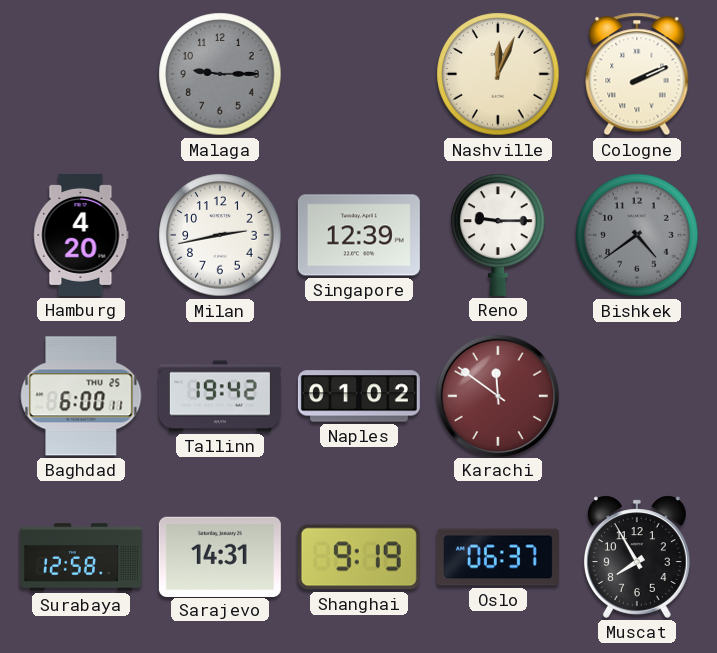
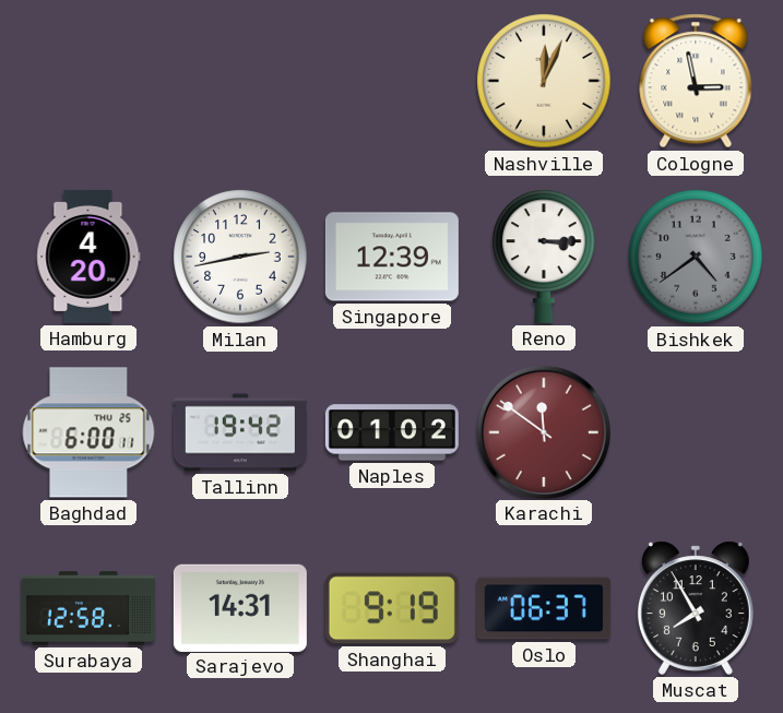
Malaga: 9:15 -> none
Cologne: 2:11 -> 2:58
Reno: 9:15 -> 3:15
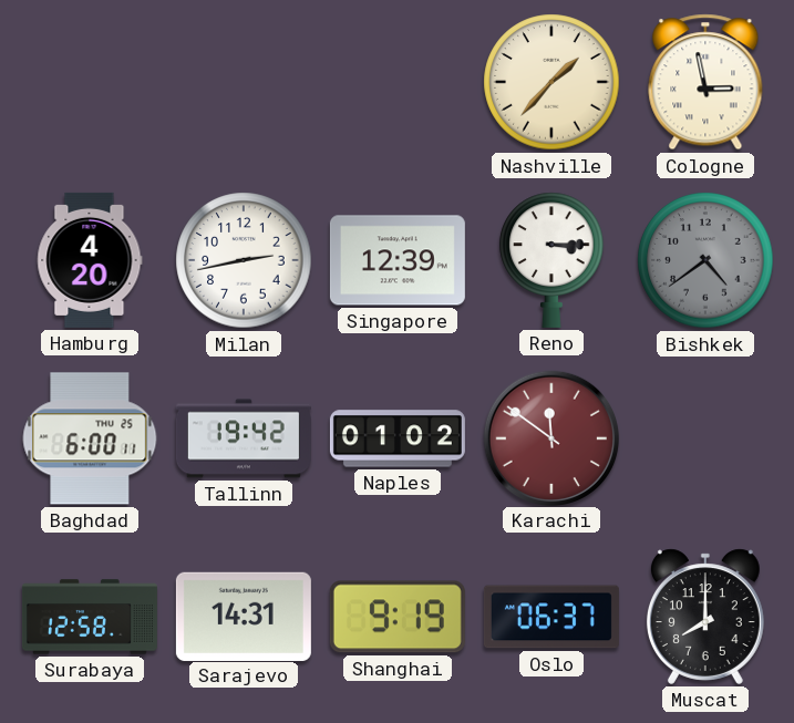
Nashville: 12:04 -> 1:37
Muscat: 7:55 -> 8:00
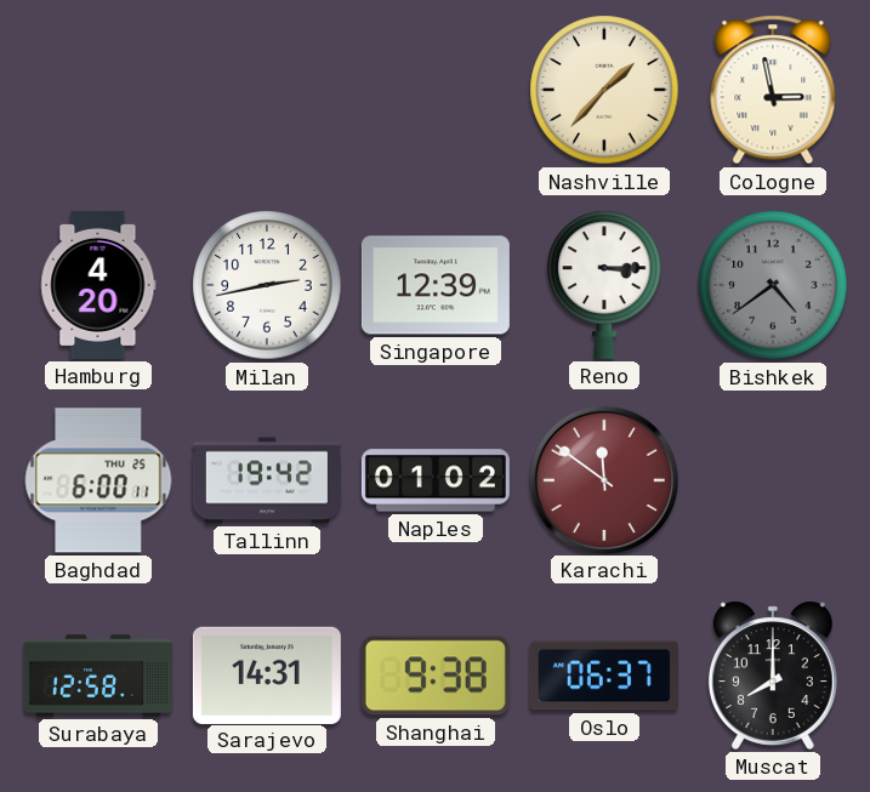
Shanghai: 9:19 -> 9:38
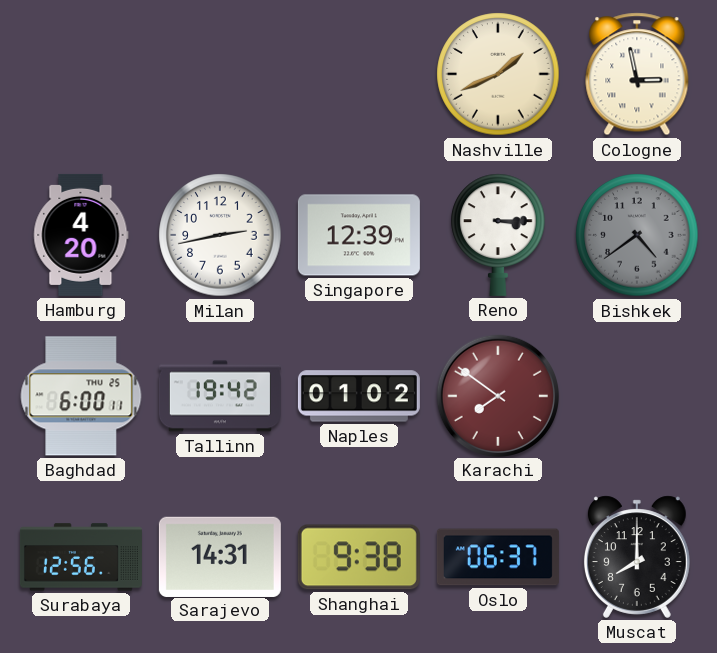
Nashville: 1:37 -> 1:41
Karachi: 11:51 -> 7:51
Surabaya: 12:58 -> 12:56
